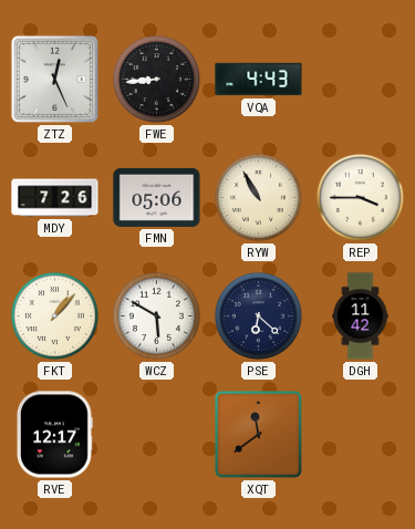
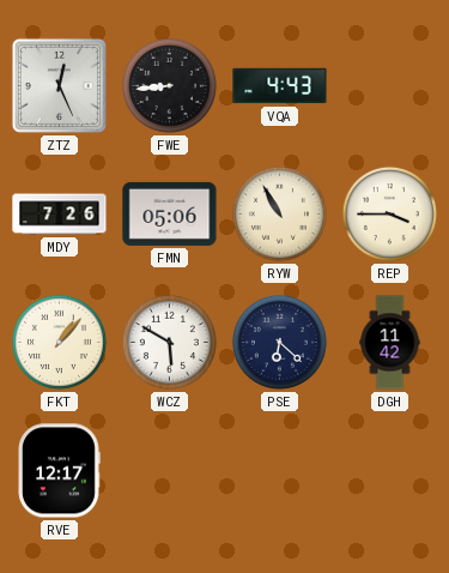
XQT: 11:39 -> none
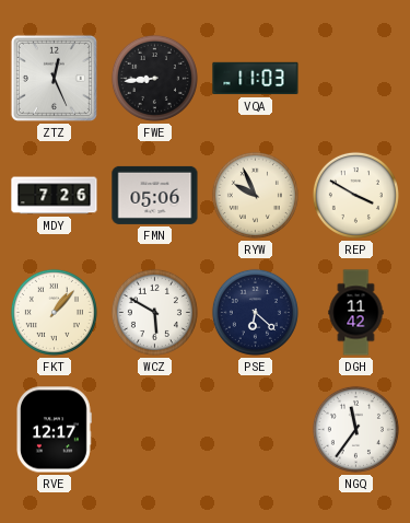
VQA: 4:43 -> 11:03
RYW: 10:55 -> 9:56
REP: 3:45 -> 3:50
NGQ: none -> 11:36
